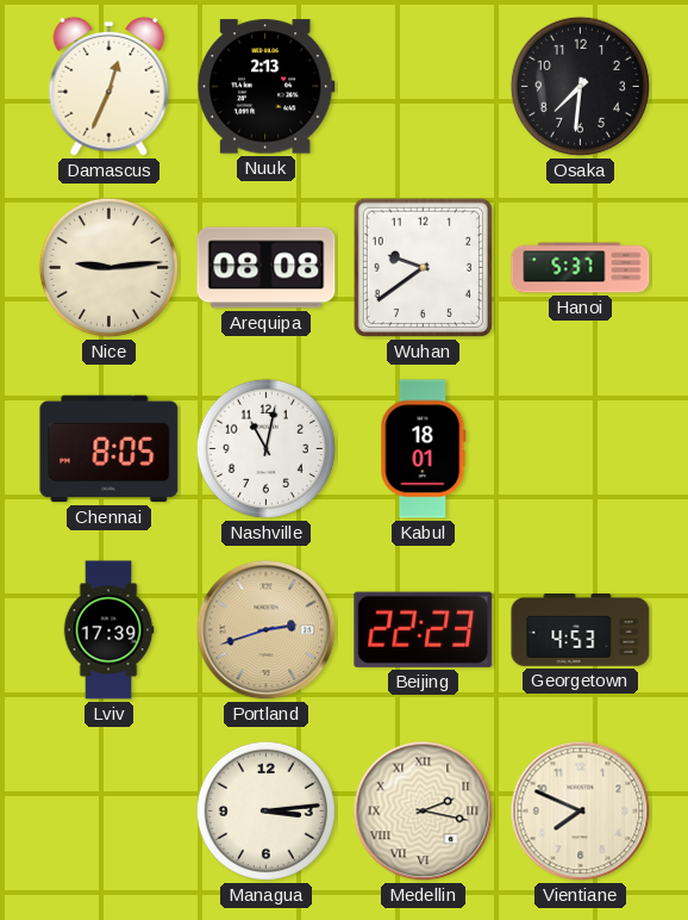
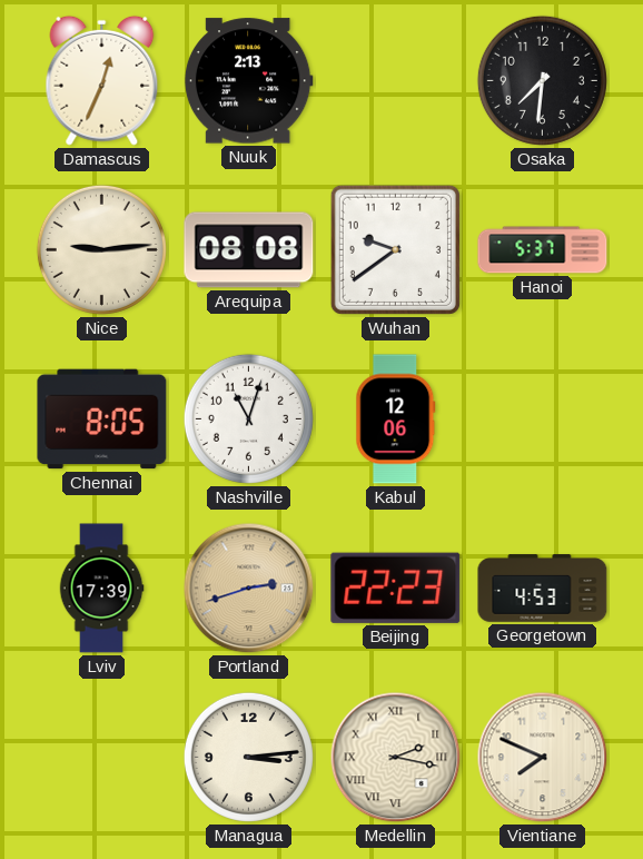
Nashville: 11:02 -> 11:03
Kabul: 18:01 -> 12:06
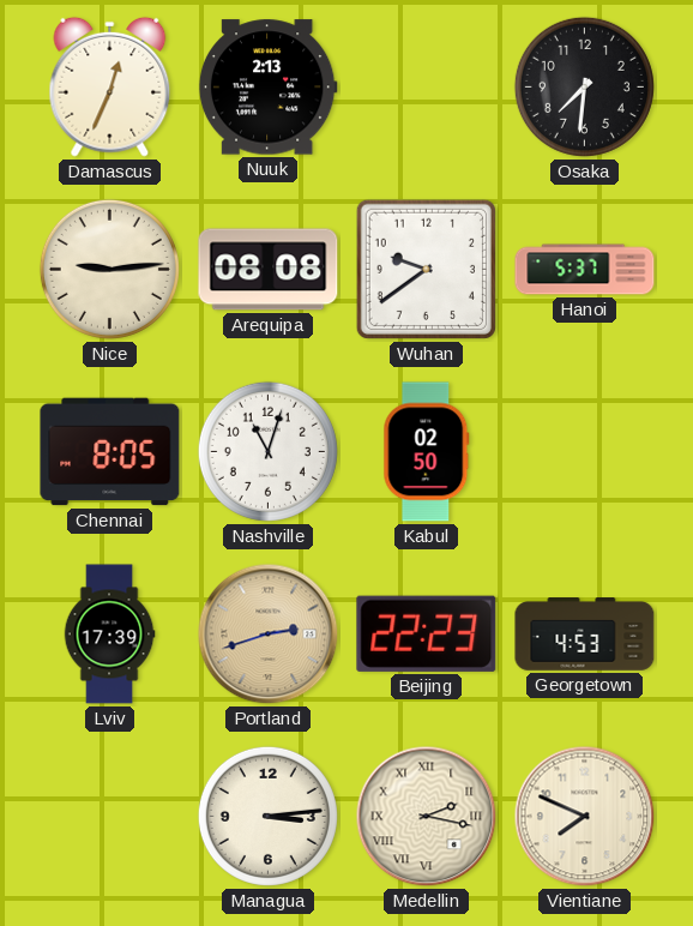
Kabul: 12:06 -> 02:50
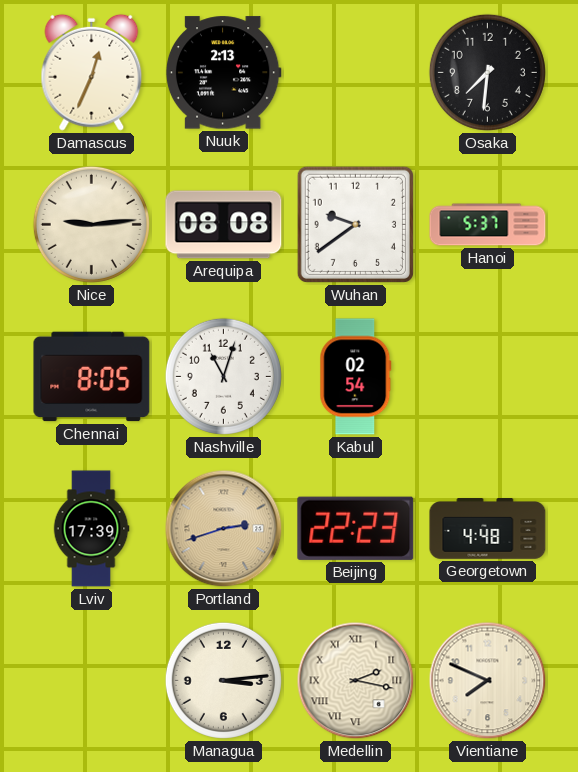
Kabul: 02:50 -> 02:54
Georgetown: 4:53 -> 4:48
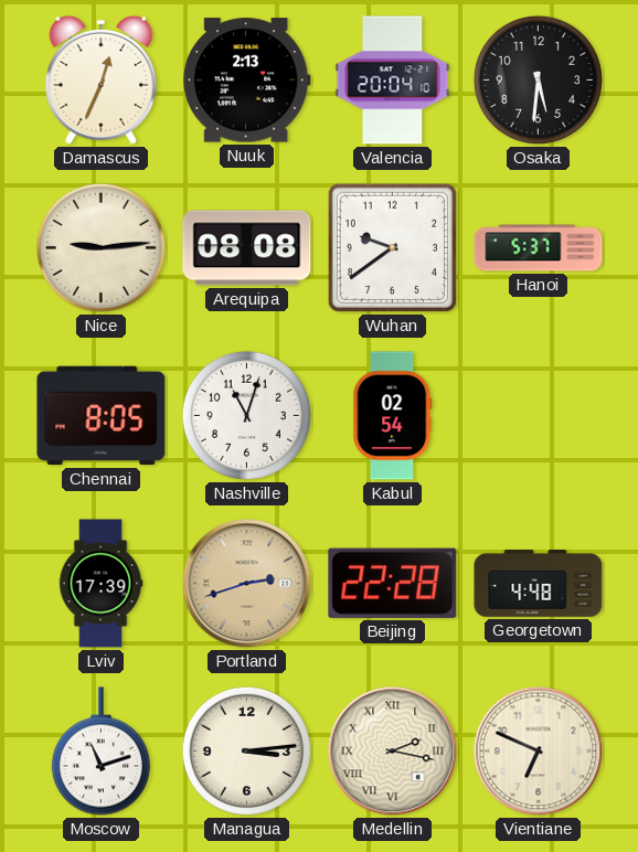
Valencia: none -> 20:04
Osaka: 7:31 -> 5:31
Beijing: 22:23 -> 22:28
Moscow: none -> 11:12
Vientiane: 7:49 -> 6:49
